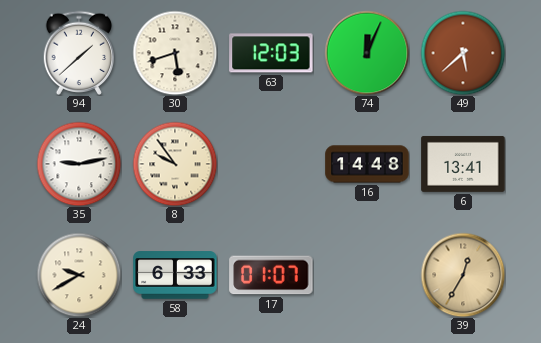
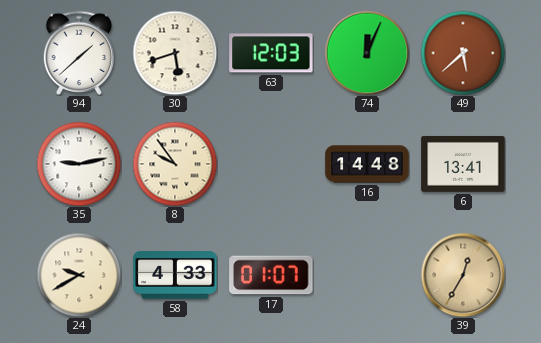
58: 6:33 -> 4:33
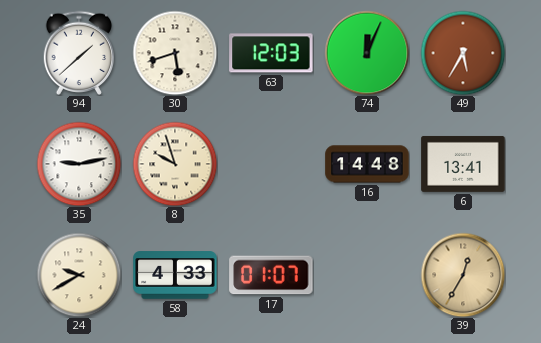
49: 5:38 -> 5:35
8: 9:54 -> 9:57
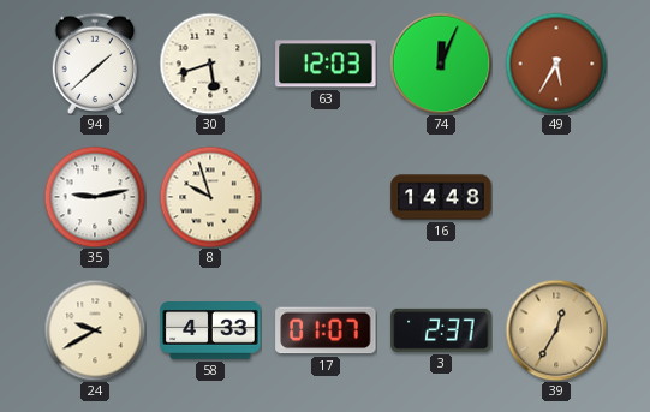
6: 13:41 -> none
3: none -> 2:37
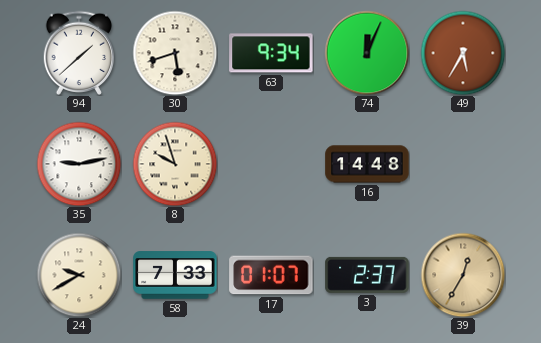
63: 12:03 -> 9:34
58: 4:33 -> 7:33
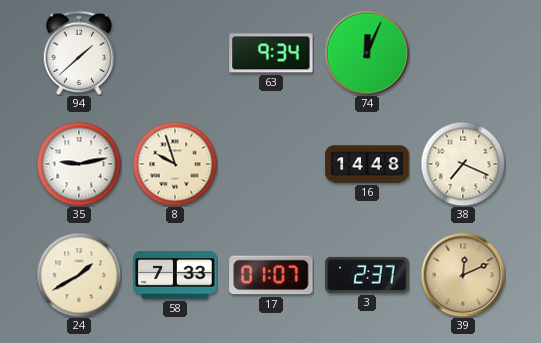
30: 5:42 -> none
49: 5:35 -> none
38: none -> 7:19
24: 9:40 -> 1:40
39: 12:35 -> 12:11
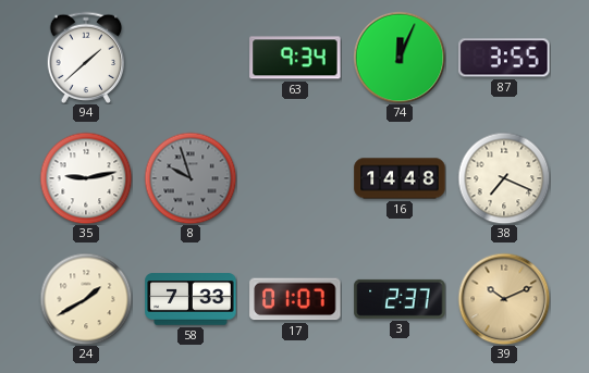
87: none -> 3:55
8 dial: cream -> grey
39: 12:11 -> 10:11
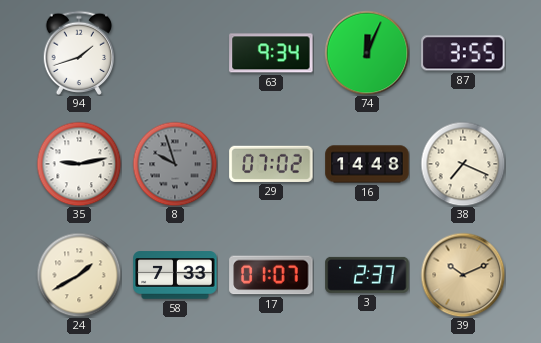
94: 1:38 -> 1:42
29: none -> 07:02
